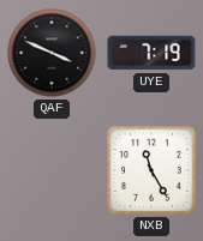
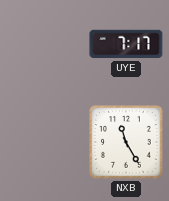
QAF: 3:49 -> none
UYE: 7:19 -> 7:17
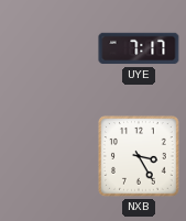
NXB: 11:25 -> 3:25
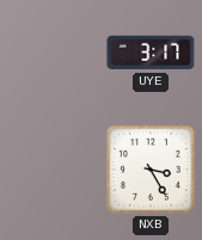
UYE: 7:17 -> 3:17
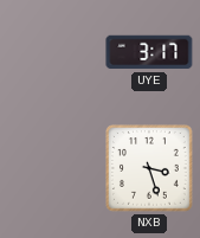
NXB: 3:25 -> 3:27
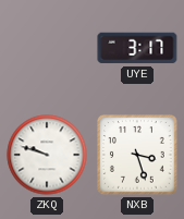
ZKQ: none -> 9:48
